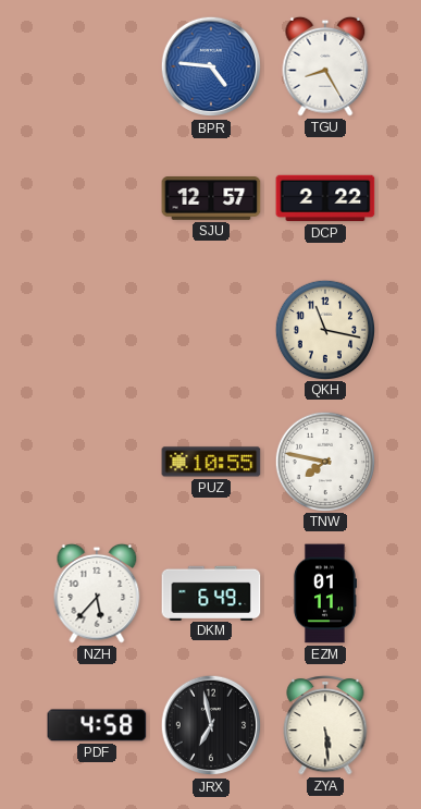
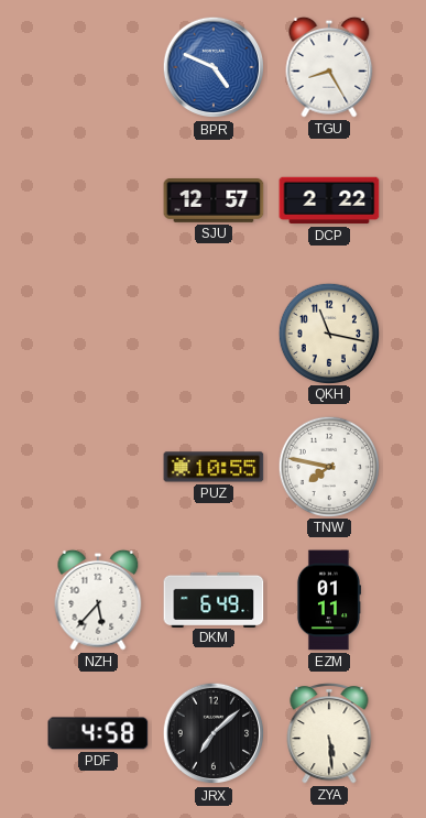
BPR: 4:46 -> 4:49
JRX: 6:58 -> 7:08
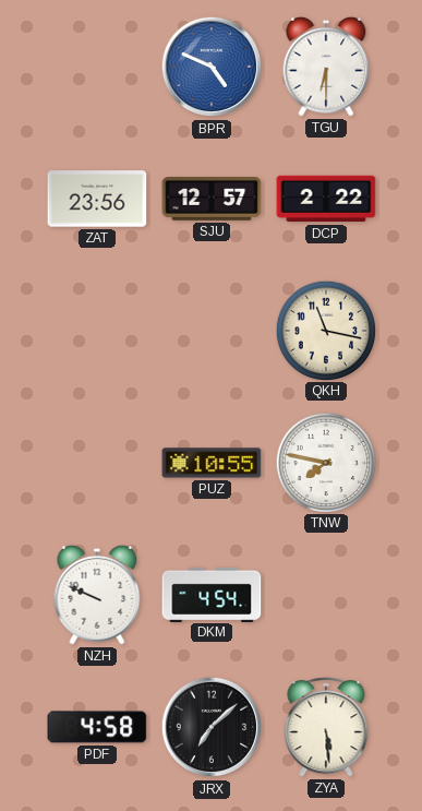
TGU: 8:25 -> 6:30
ZAT: none -> 23:56
NZH: 5:37 -> 9:49
DKM: 6:49 -> 4:54
EZM: 01:11 -> none
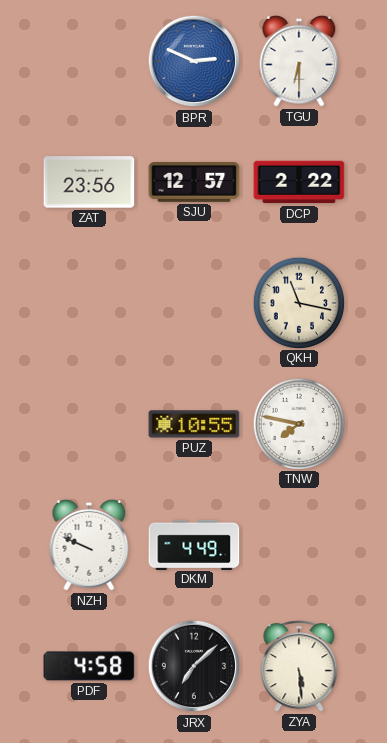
BPR: 4:49 -> 2:49
DKM: 4:54 -> 4:49
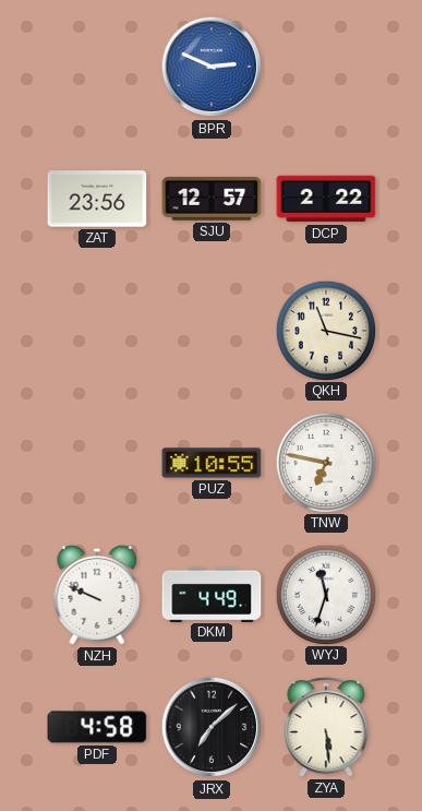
TGU: 6:30 -> none
TNW: 7:47 -> 6:47
WYJ: none -> 11:33
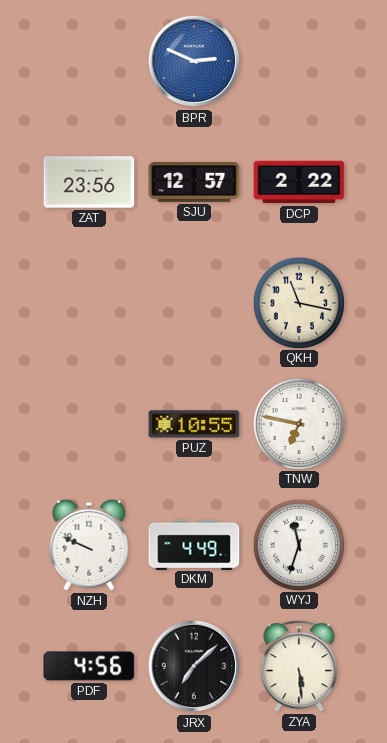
PDF: 4:58 -> 4:56
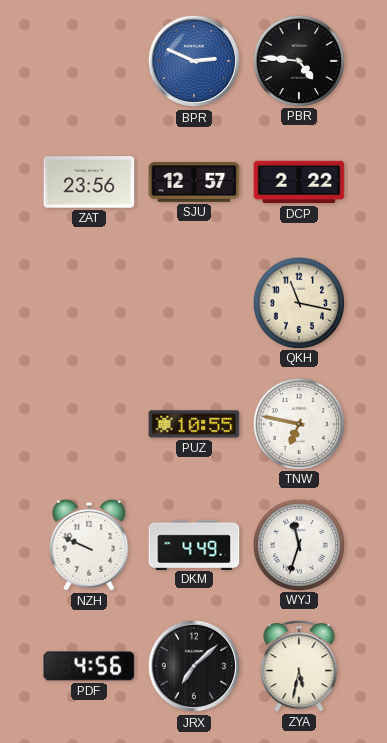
PBR: none -> 4:46
ZYA: 5:29 -> 5:32
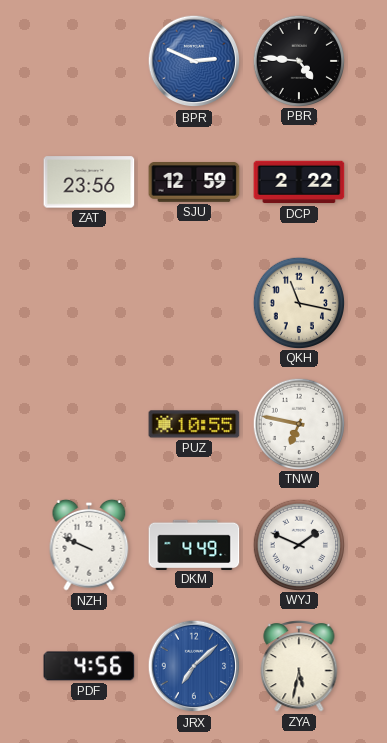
SJU: 12:57 -> 12:59
WYJ: 11:33 -> 1:49
JRX dial: black -> blue
